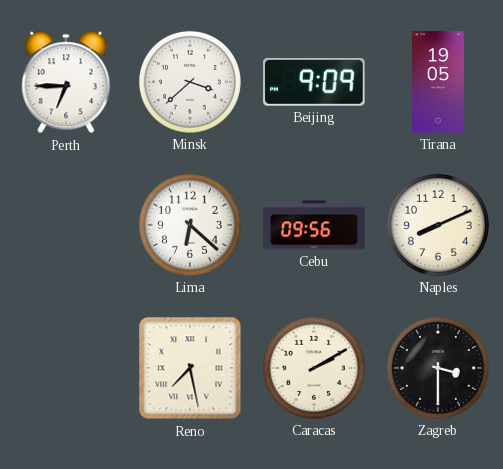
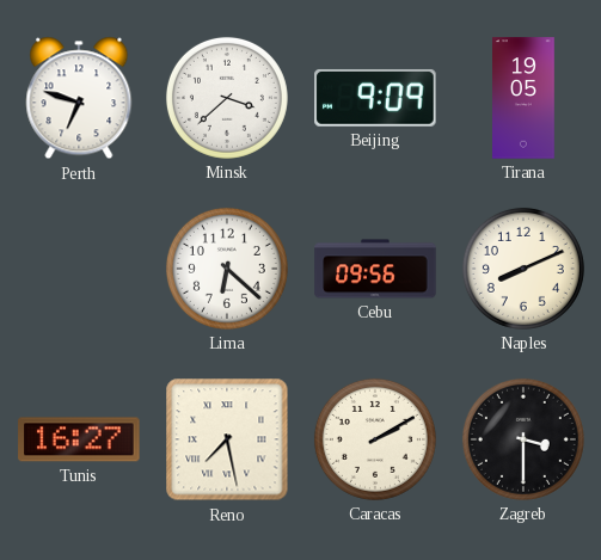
Perth: 6:45 -> 6:48
Tunis: none -> 16:27
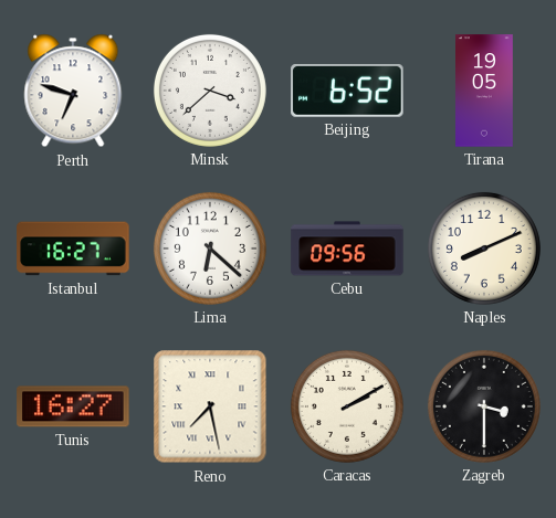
Beijing: 9:09 -> 6:52
Istanbul: none -> 16:27
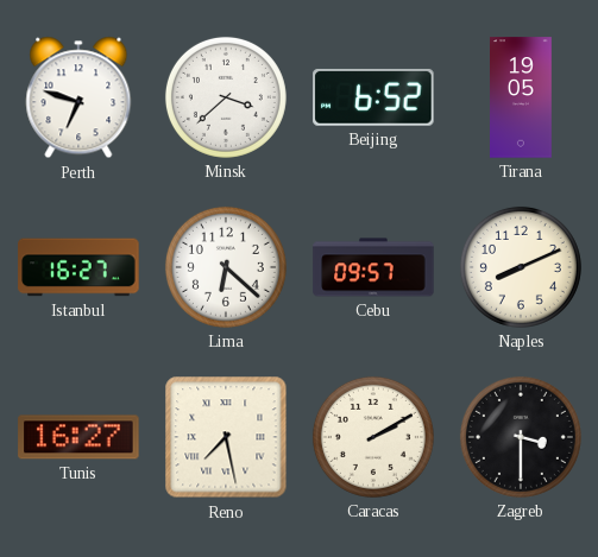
Cebu: 09:56 -> 09:57
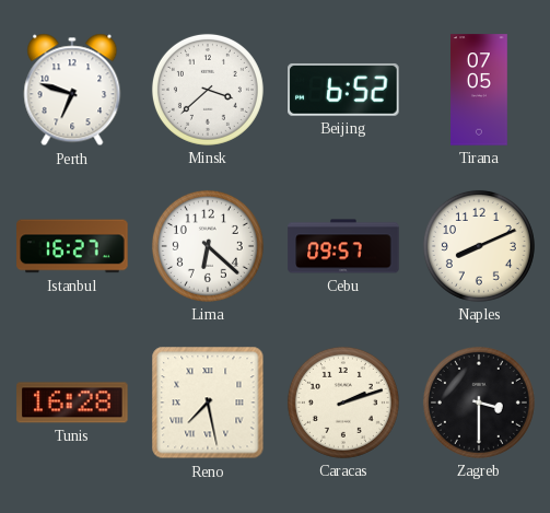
Tirana: 19:05 -> 07:05
Tunis: 16:27 -> 16:28
Caracas: 2:10 -> 2:12
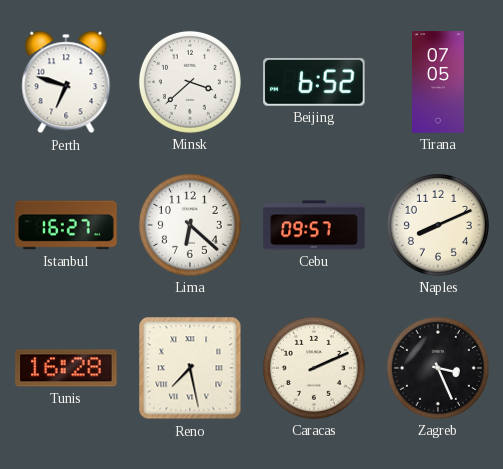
Caracas: 2:12 -> 2:11
Zagreb: 3:30 -> 3:26
